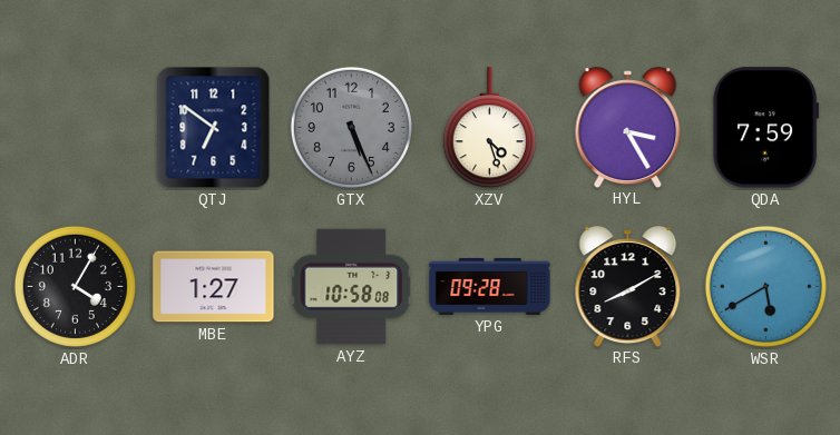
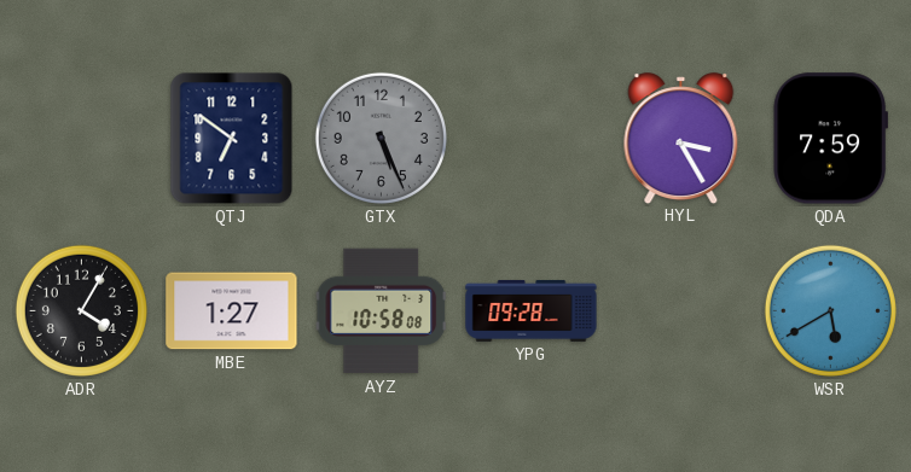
XZV: 4:27 -> none
RFS: 8:10 -> none
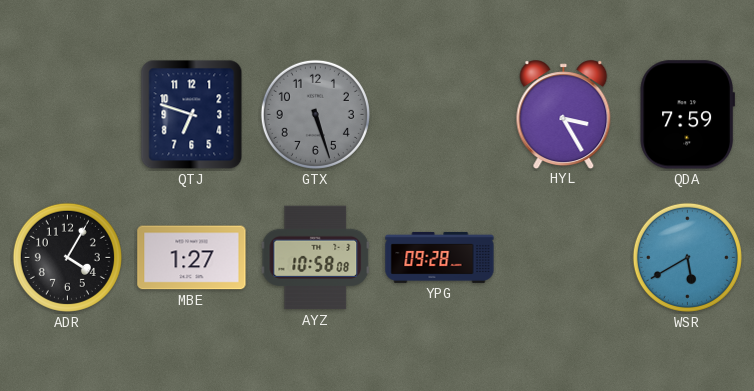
QTJ: 6:51 -> 6:48
GTX: 5:26 -> 5:27
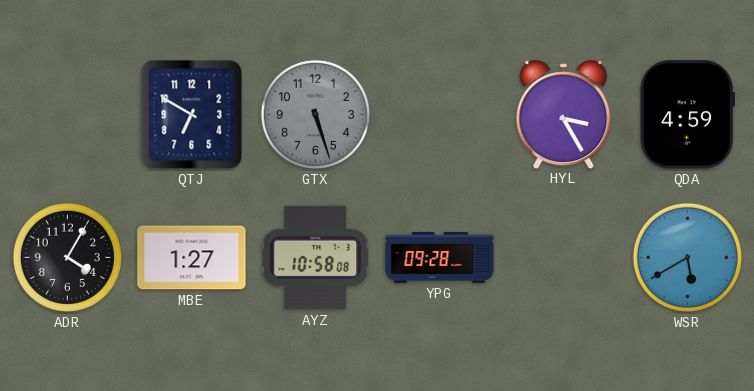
QTJ: 6:48 -> 6:50
QDA: 7:59 -> 4:59
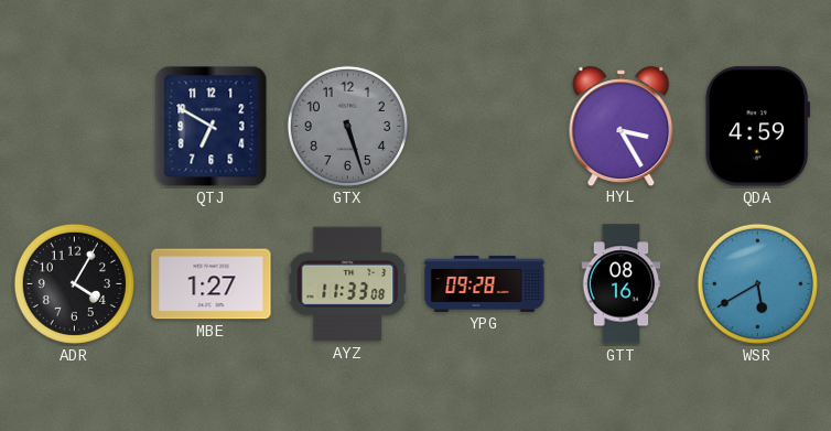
AYZ: 10:58 -> 11:33
GTT: none -> 08:16
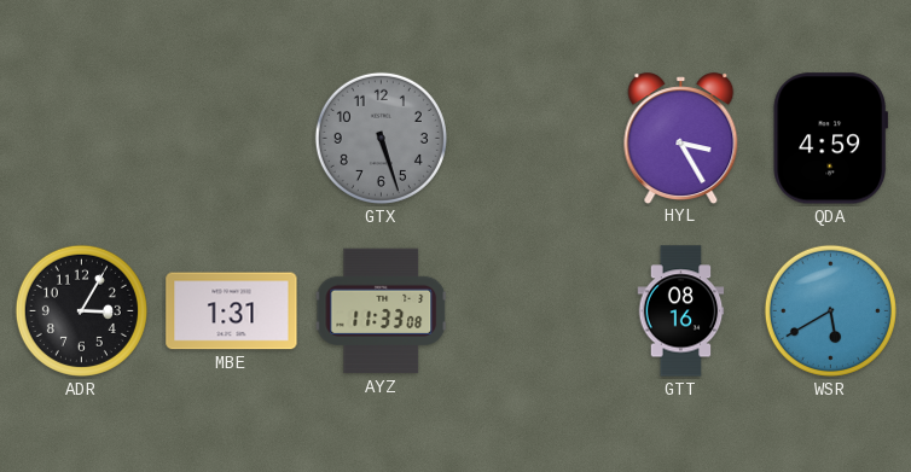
QTJ: 6:50 -> none
ADR: 4:05 -> 3:05
MBE: 1:27 -> 1:31
YPG: 09:28 -> none
